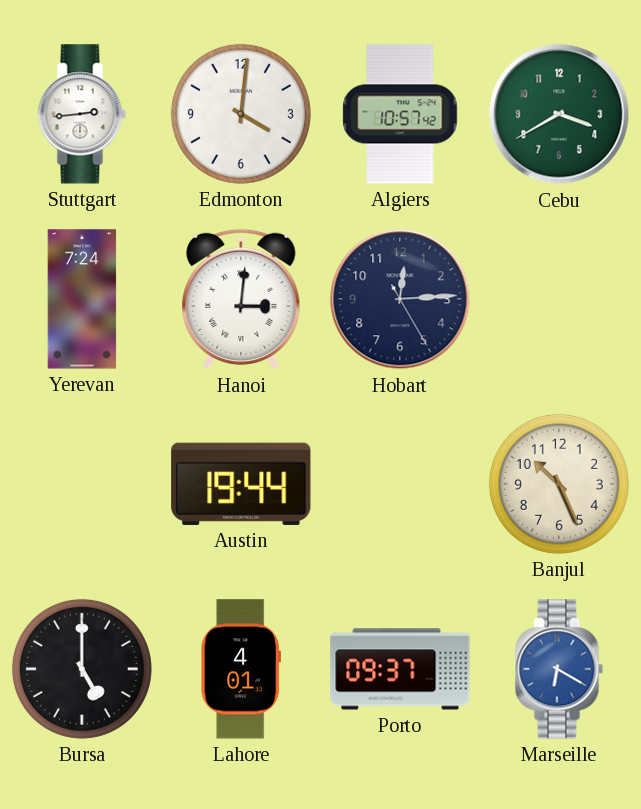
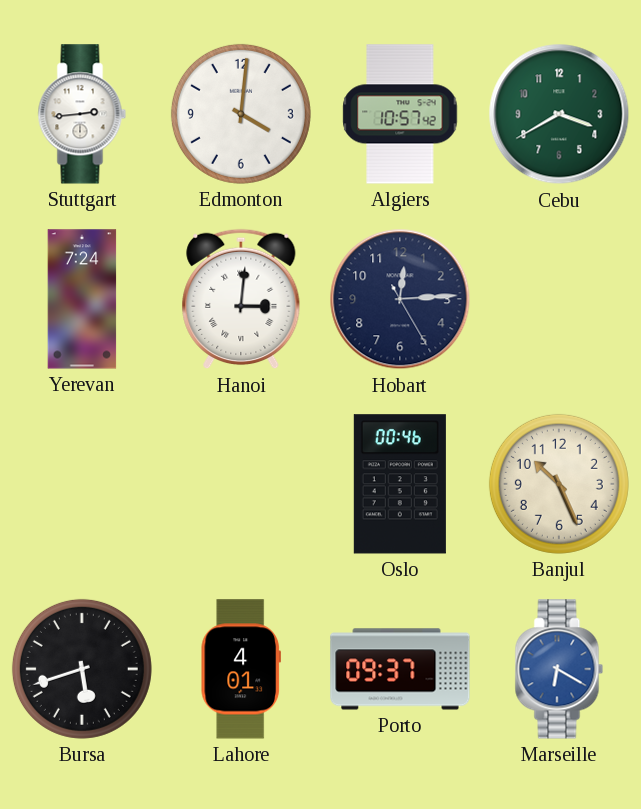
Austin: 19:44 -> none
Oslo: none -> 00:46
Bursa: 5:00 -> 5:42
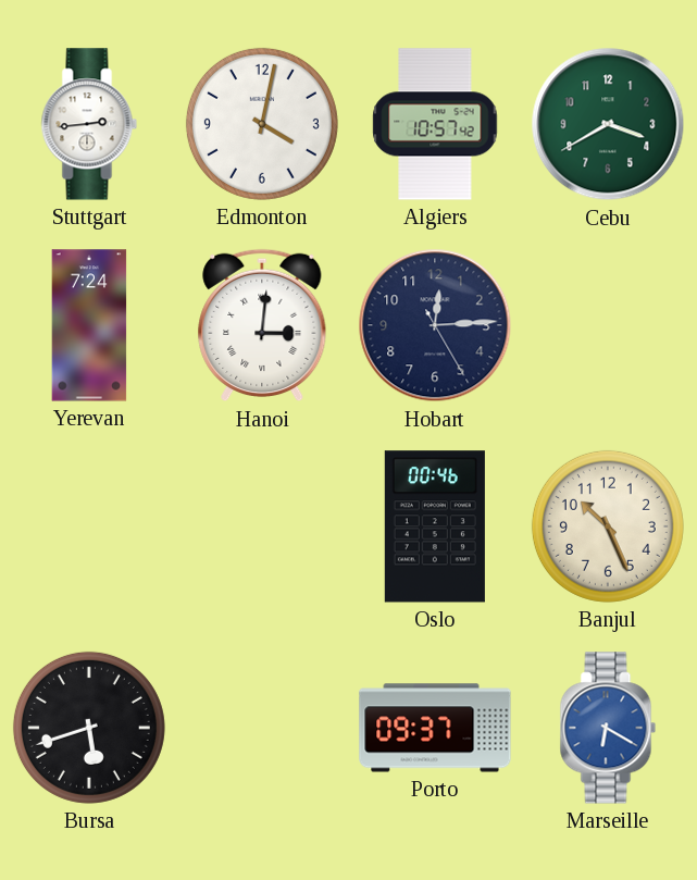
Edmonton: 4:01 -> 4:02
Lahore: 4:01 -> none
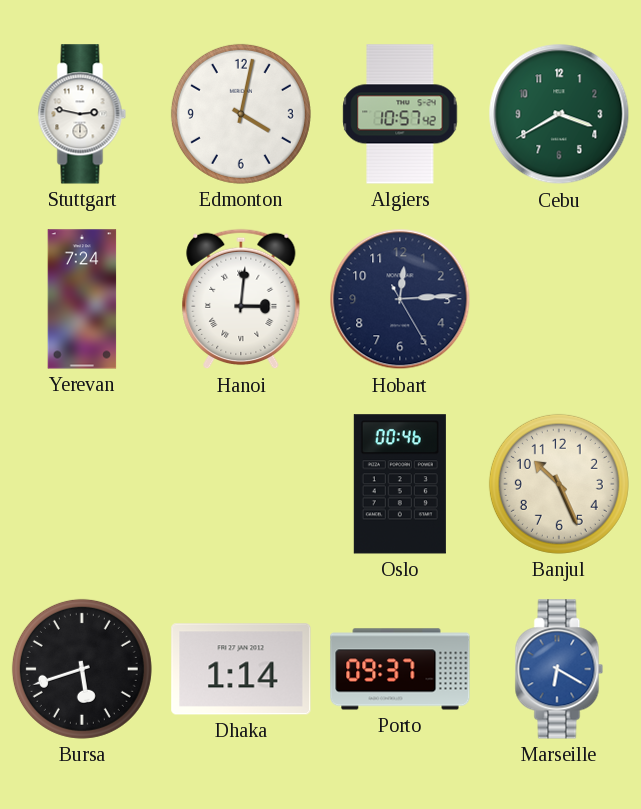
Stuttgart: 2:44 -> 2:47
Dhaka: none -> 1:14
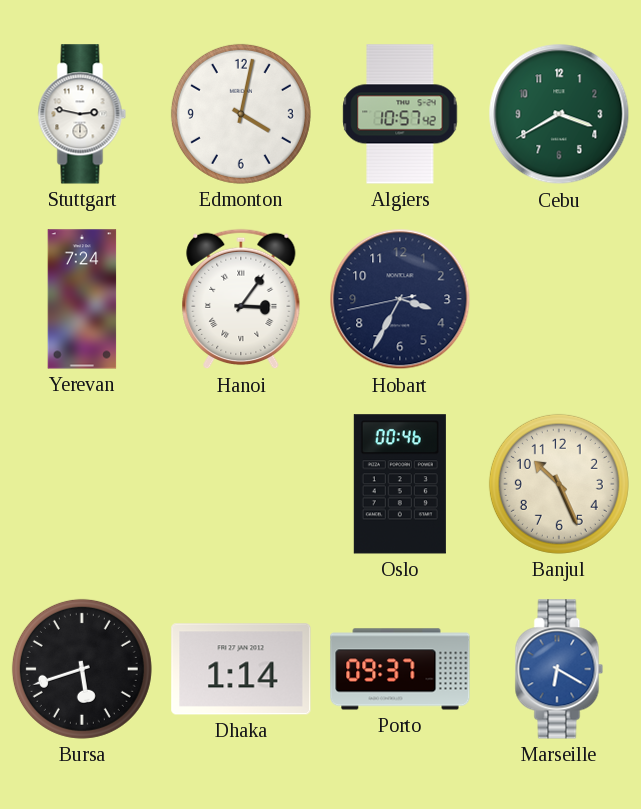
Hanoi: 3:01 -> 3:06
Hobart: 12:14 -> 3:34
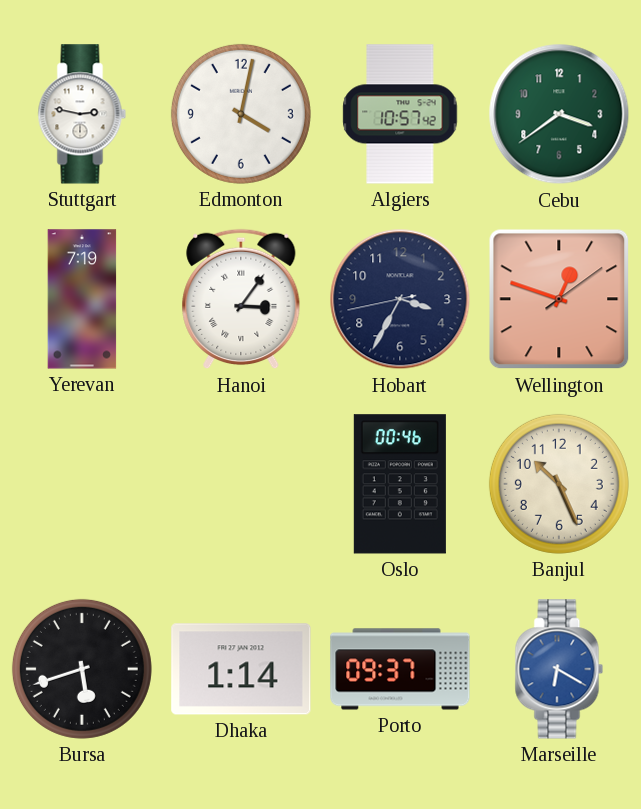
Cebu: 3:40 -> 3:39
Yerevan: 7:24 -> 7:19
Wellington: none -> 12:48
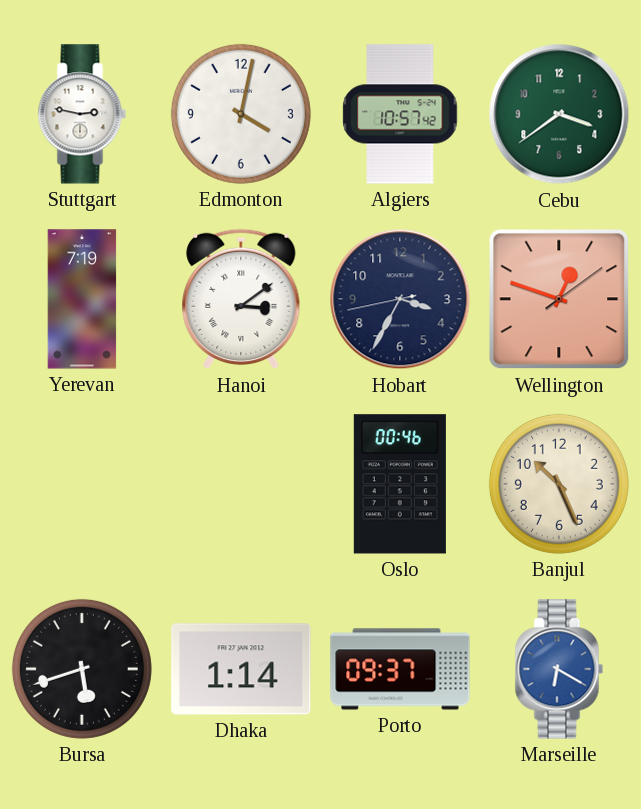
Hanoi: 3:06 -> 3:09
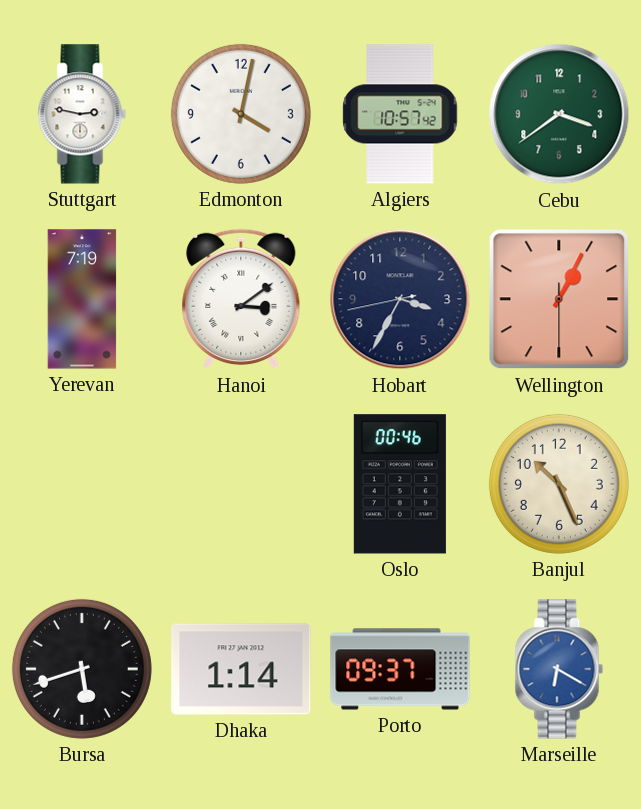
Wellington: 12:48 -> 1:04
